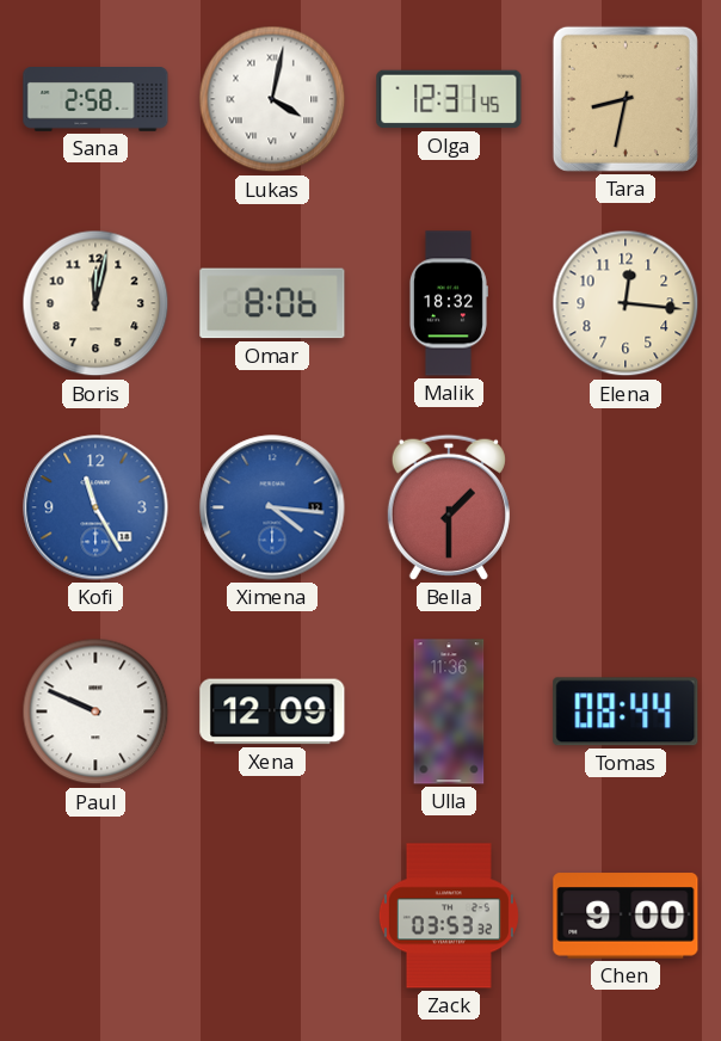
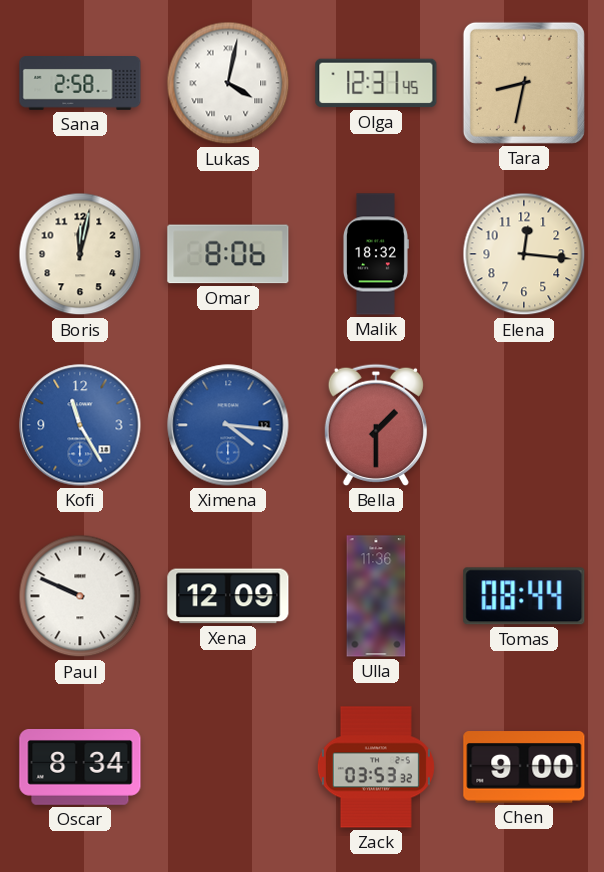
Oscar: none -> 8:34
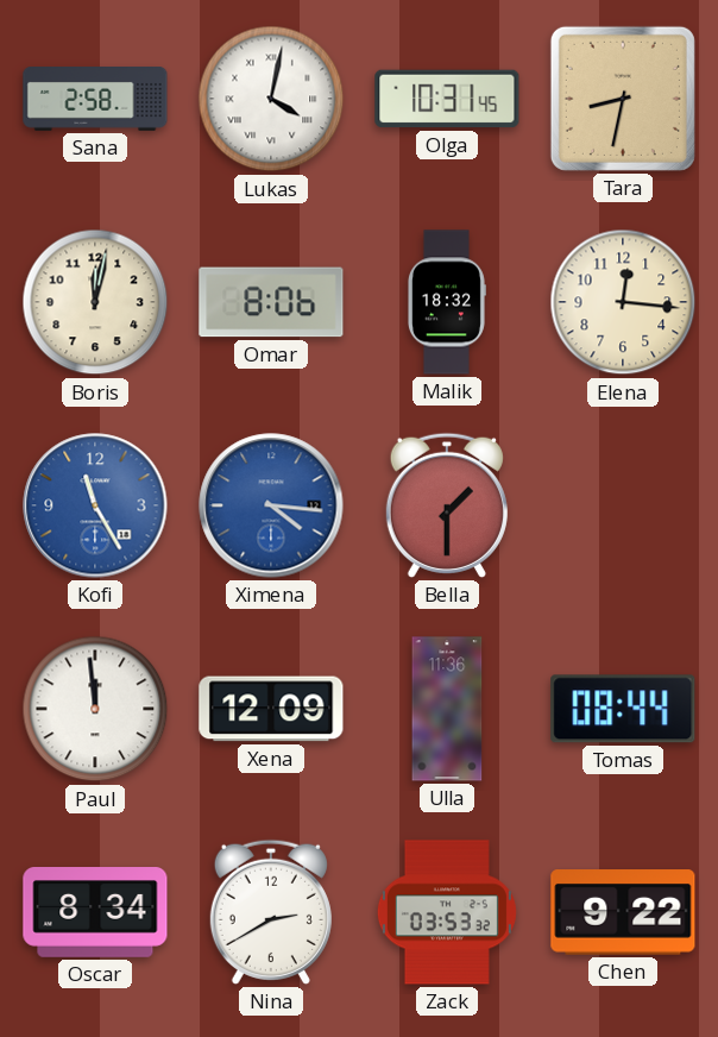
Olga: 12:31 -> 10:31
Paul: 9:49 -> 11:59
Nina: none -> 2:40
Chen: 9:00 -> 9:22
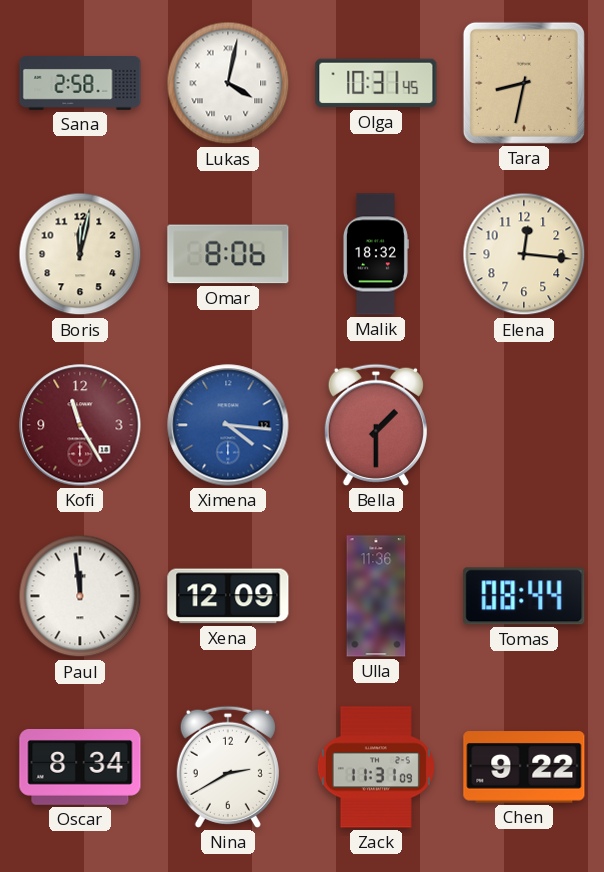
Kofi dial: blue -> burgundy
Zack: 03:53 -> 11:31
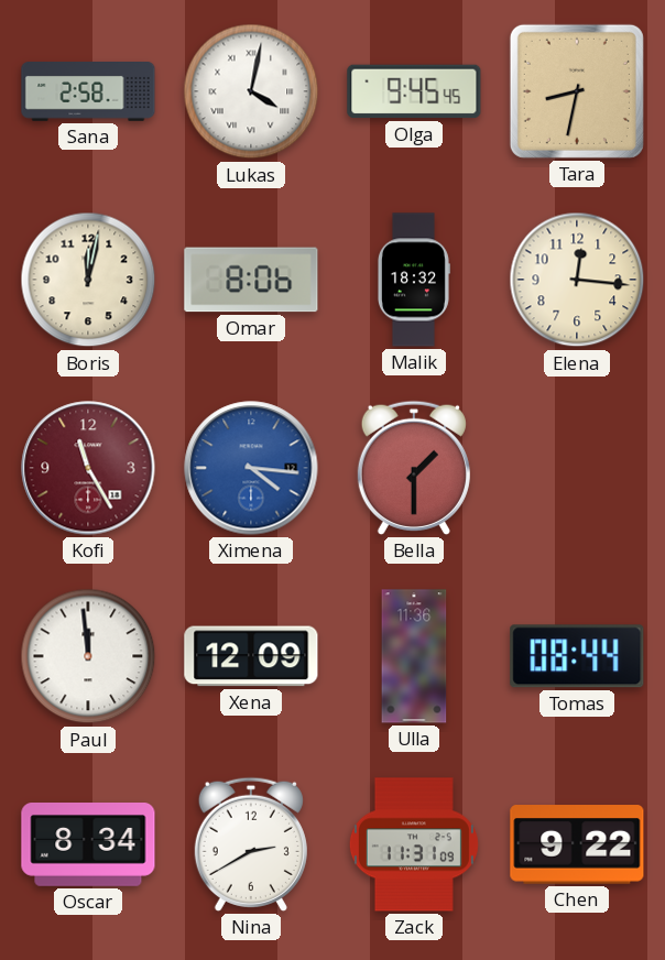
Olga: 10:31 -> 9:45
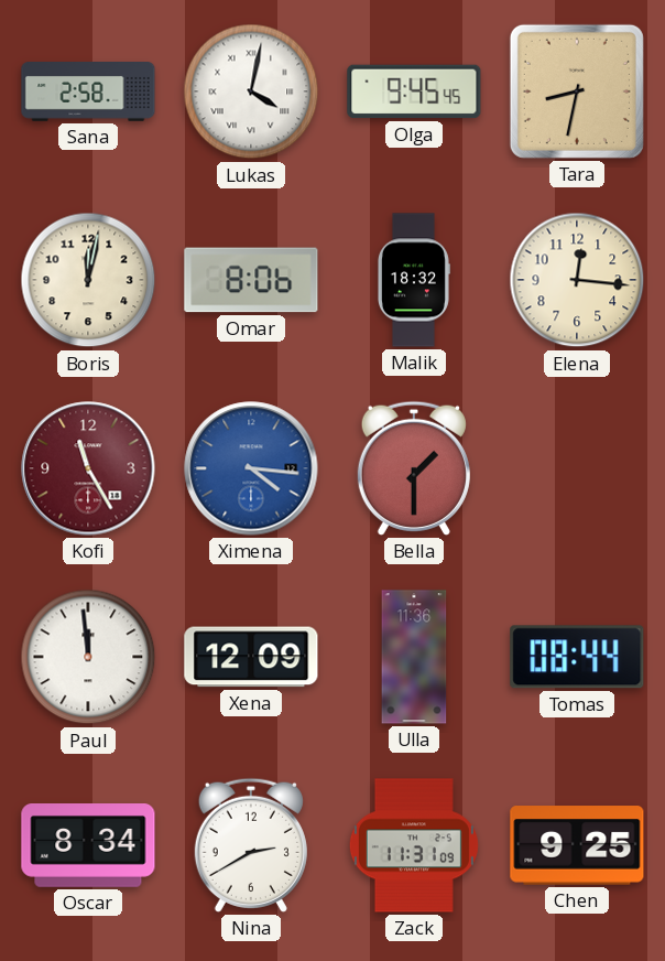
Chen: 9:22 -> 9:25
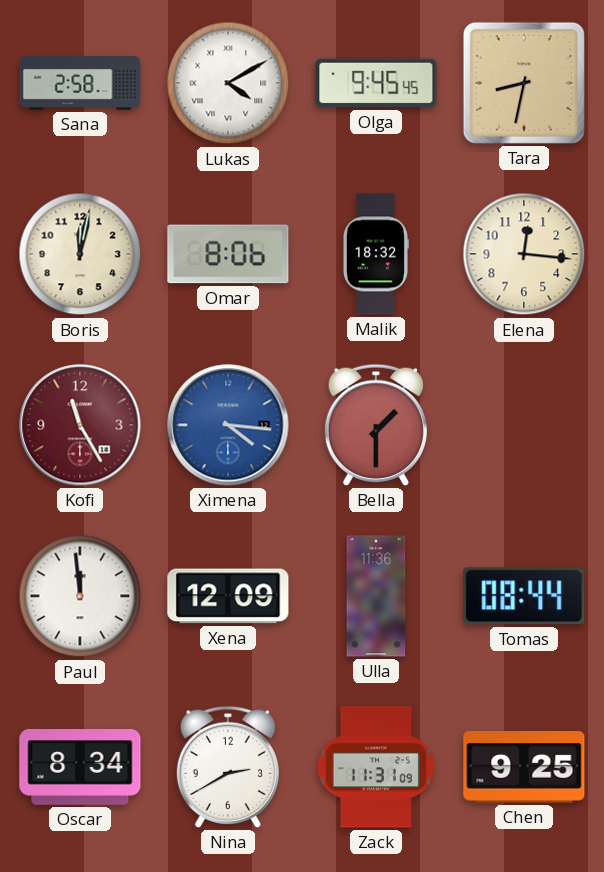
Lukas: 4:02 -> 4:10
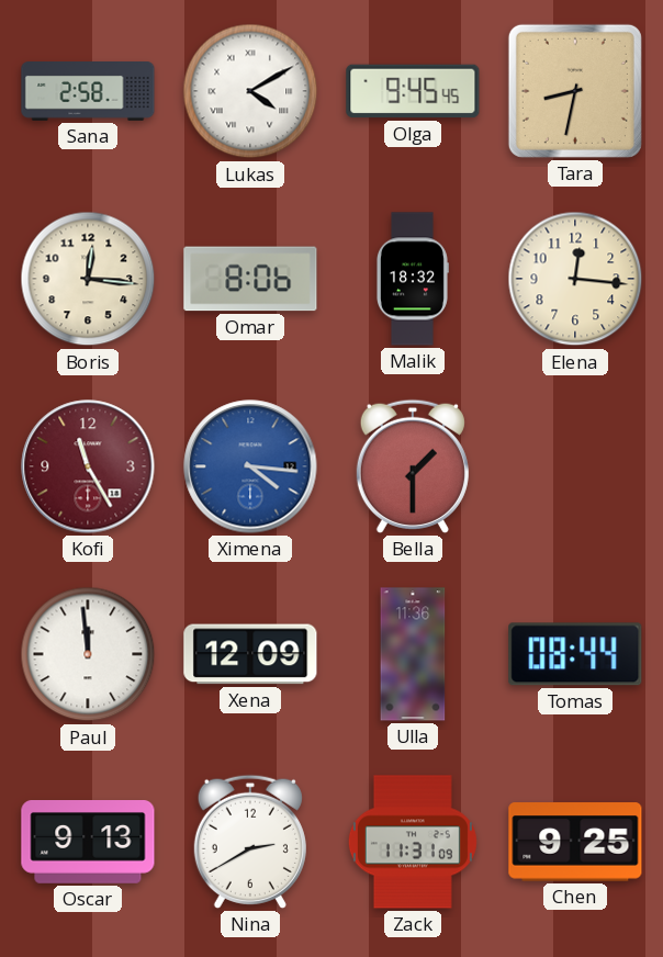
Boris: 12:02 -> 12:16
Oscar: 8:34 -> 9:13
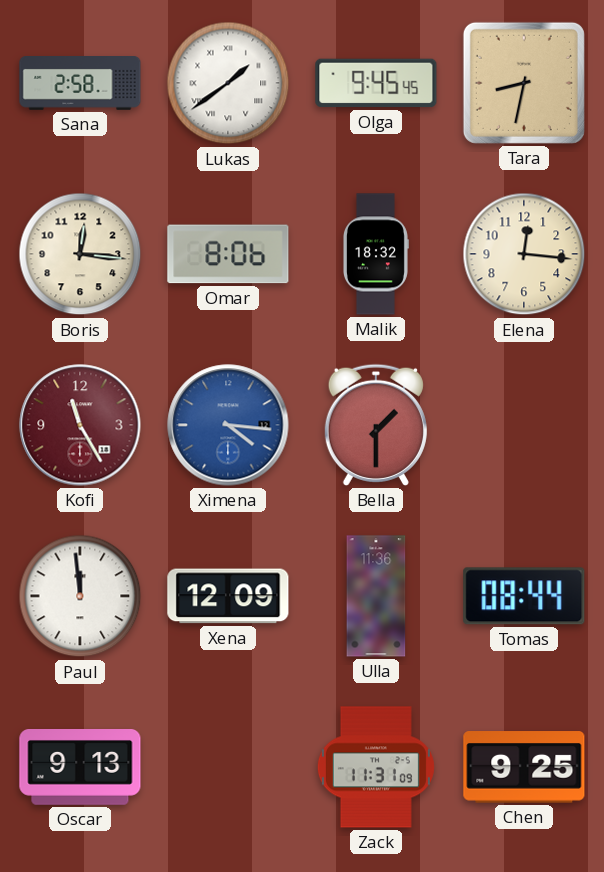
Lukas: 4:10 -> 1:39
Nina: 2:40 -> none
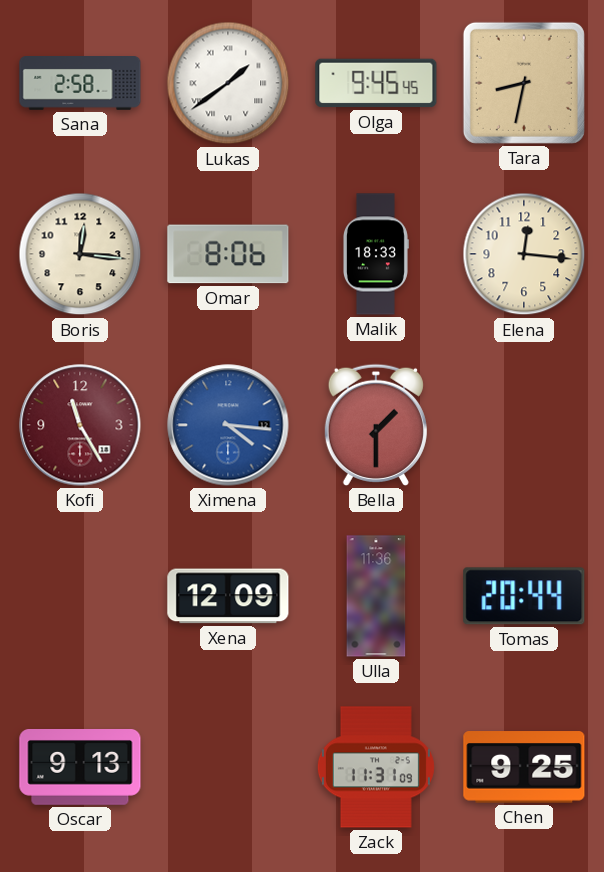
Malik: 18:32 -> 18:33
Paul: 11:59 -> none
Tomas: 08:44 -> 20:44
